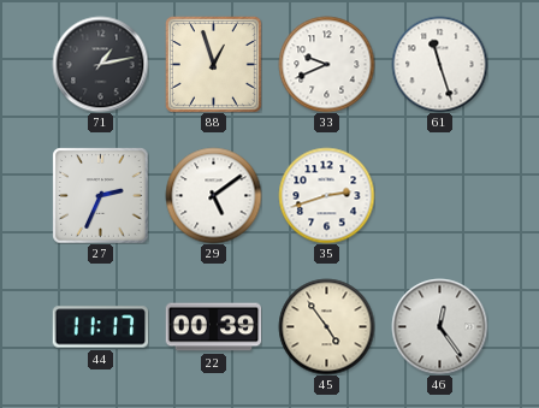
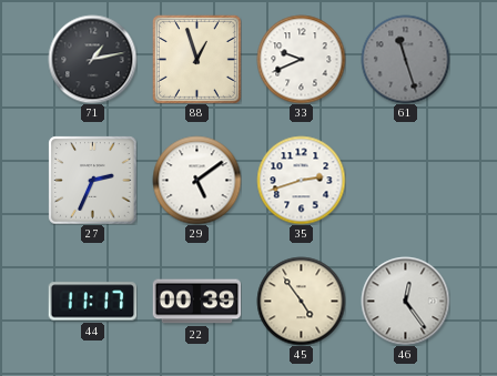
61 dial: white -> grey
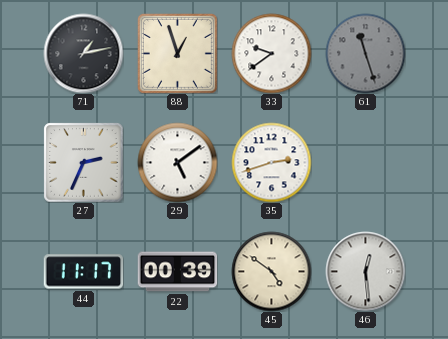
33: 9:41 -> 9:39
45: 4:54 -> 4:51
46: 12:24 -> 12:29
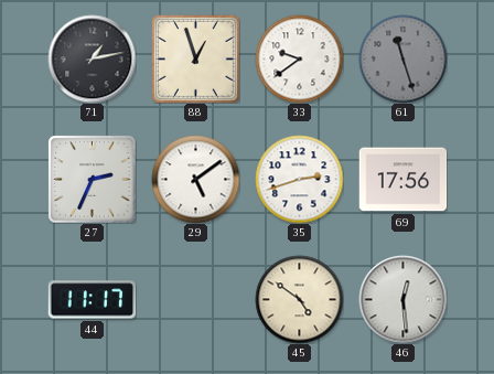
69: none -> 17:56
22: 00:39 -> none
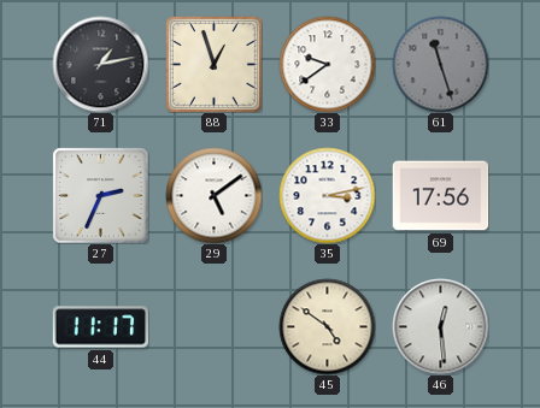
35: 2:42 -> 3:13
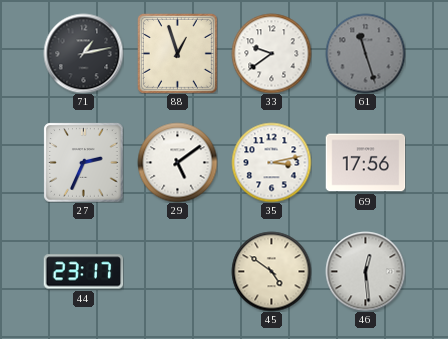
44: 11:17 -> 23:17
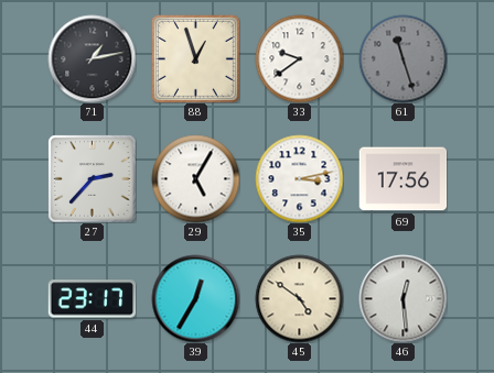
27: 2:34 -> 2:37
29: 5:09 -> 5:05
39: none -> 12:35
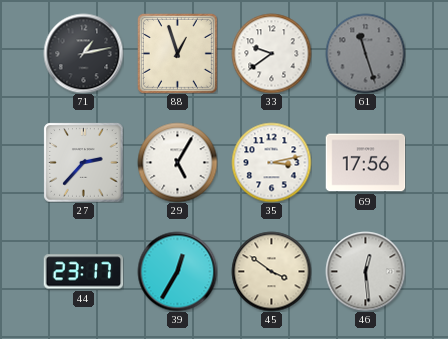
45: 4:51 -> 3:51
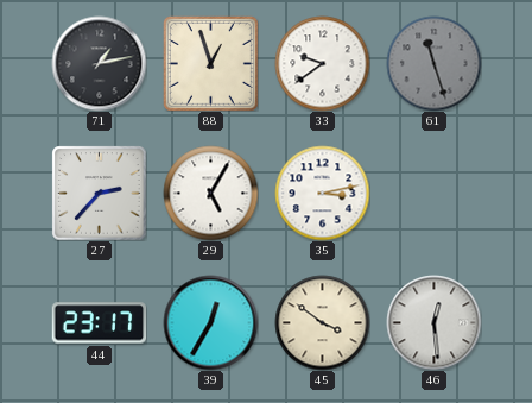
69: 17:56 -> none
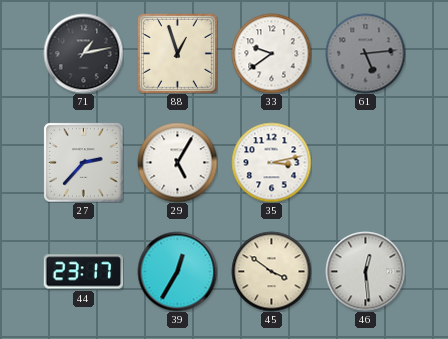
61: 11:27 -> 5:14
